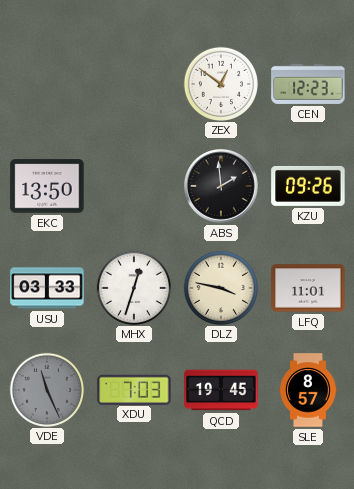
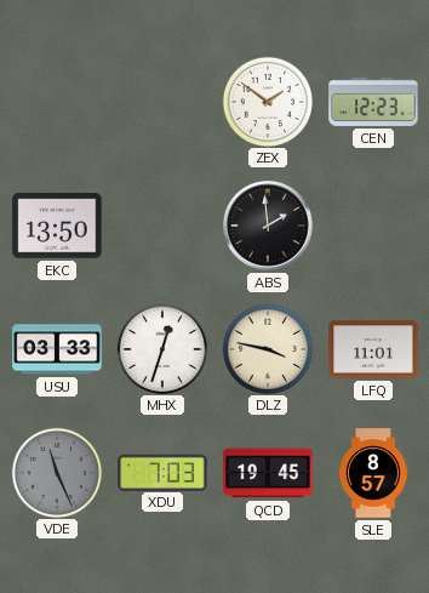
ZEX: 12:51 -> 1:51
KZU: 09:26 -> none
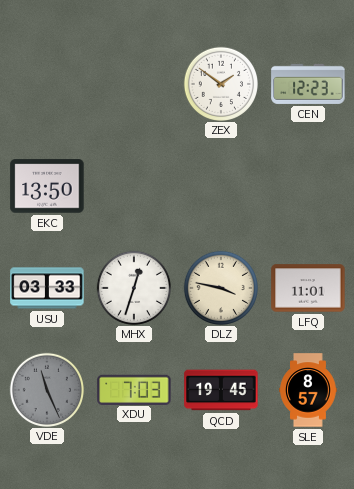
ABS: 1:59 -> none
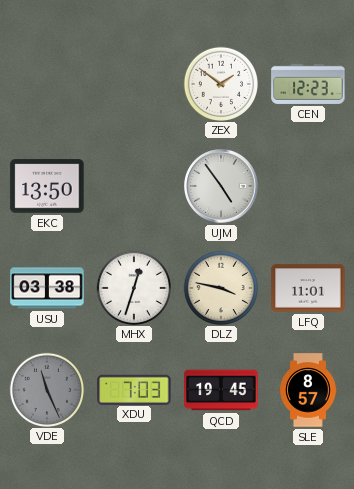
UJM: none -> 4:54
USU: 03:33 -> 03:38
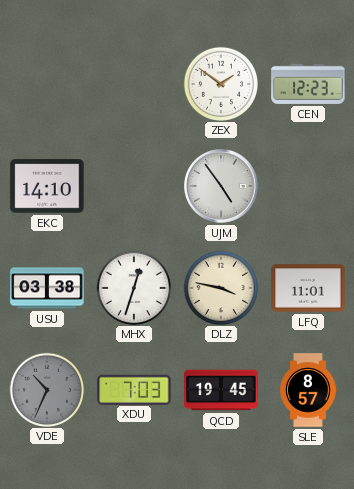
EKC: 13:50 -> 14:10
VDE: 11:26 -> 10:34
